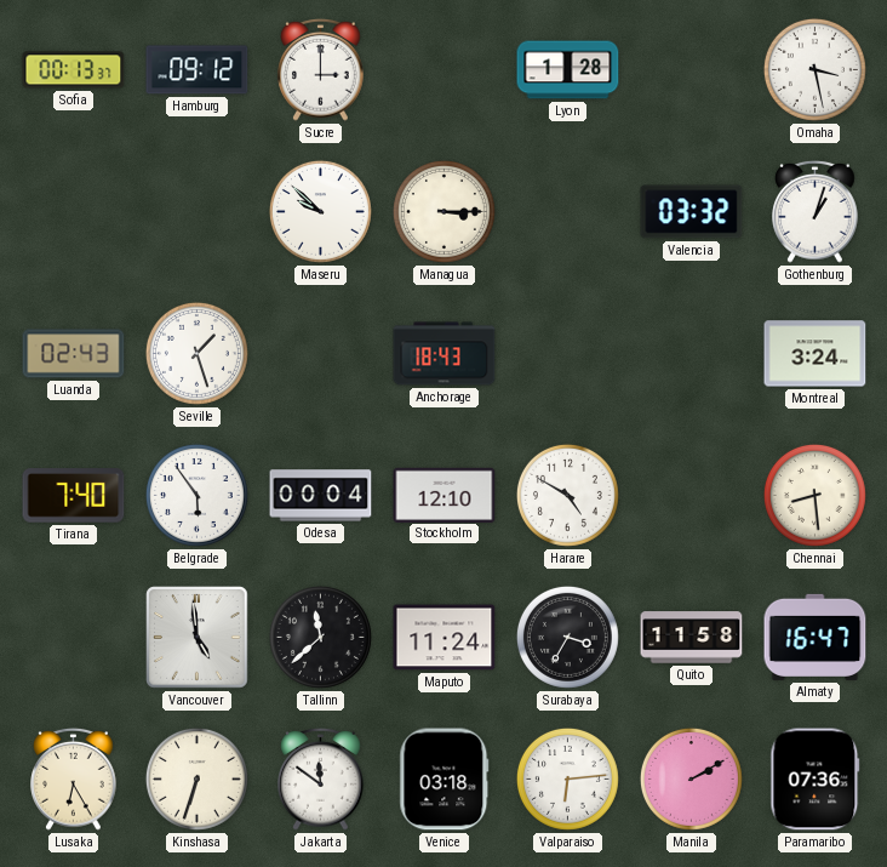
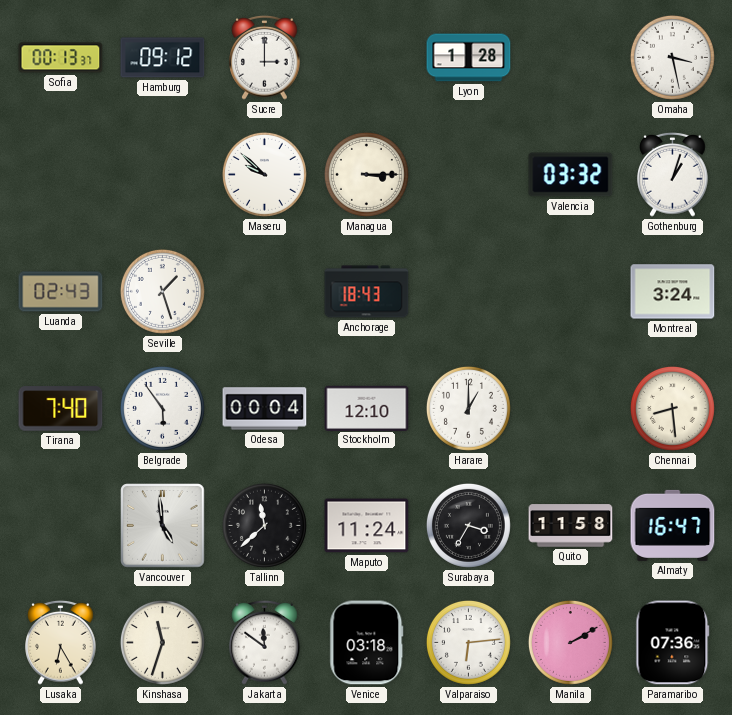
Harare: 4:50 -> 1:00
Kinshasa: 6:33 -> 11:33
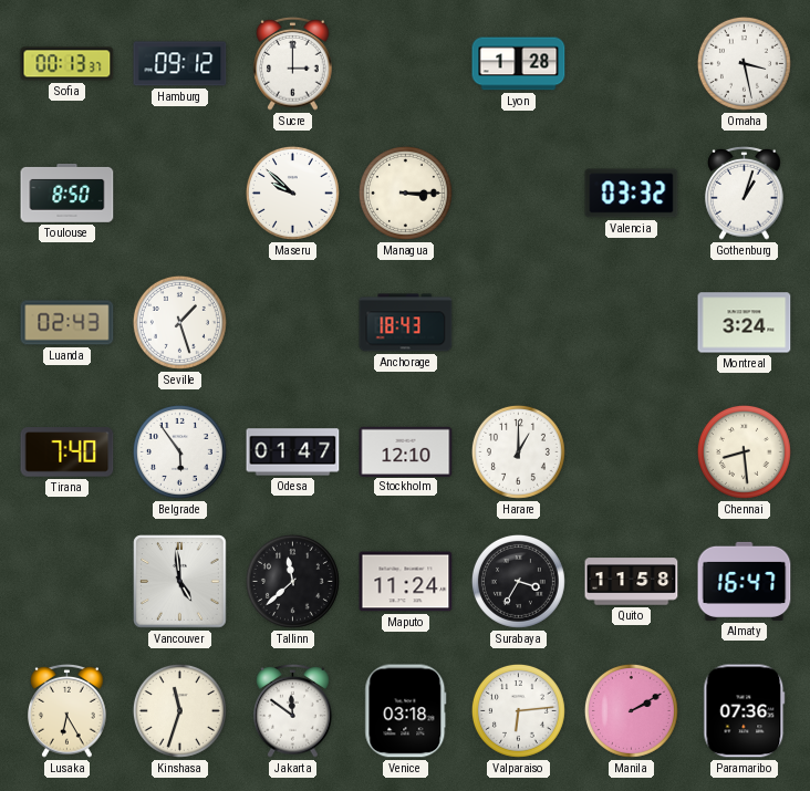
Toulouse: none -> 8:50
Odesa: 00:04 -> 01:47
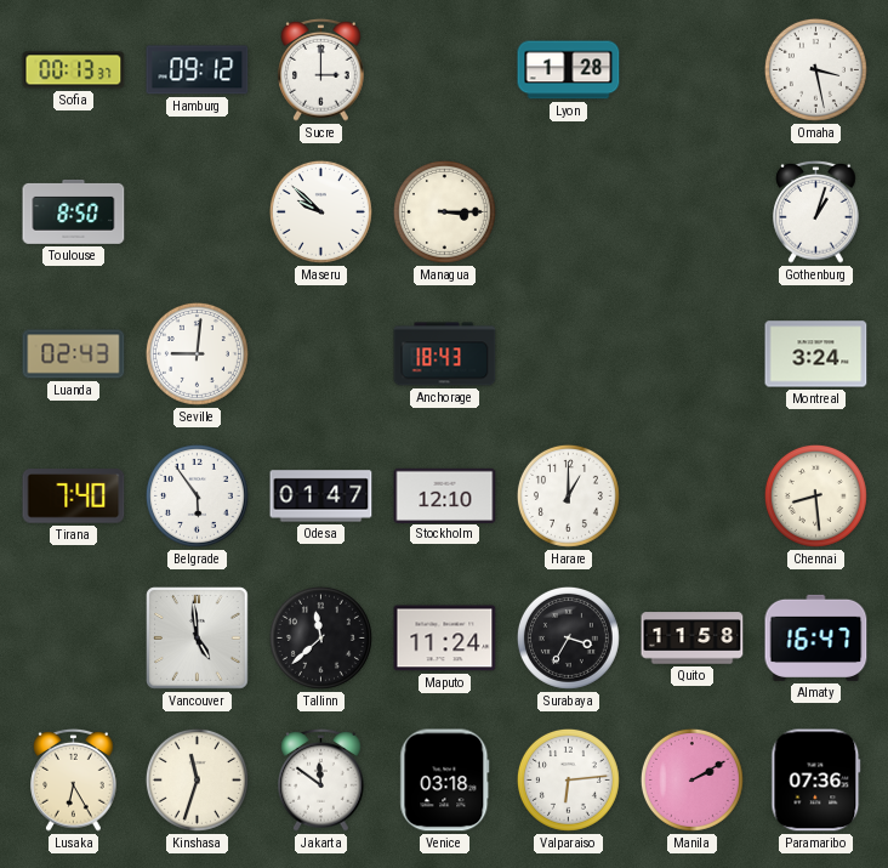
Valencia: 03:32 -> none
Seville: 1:27 -> 9:01
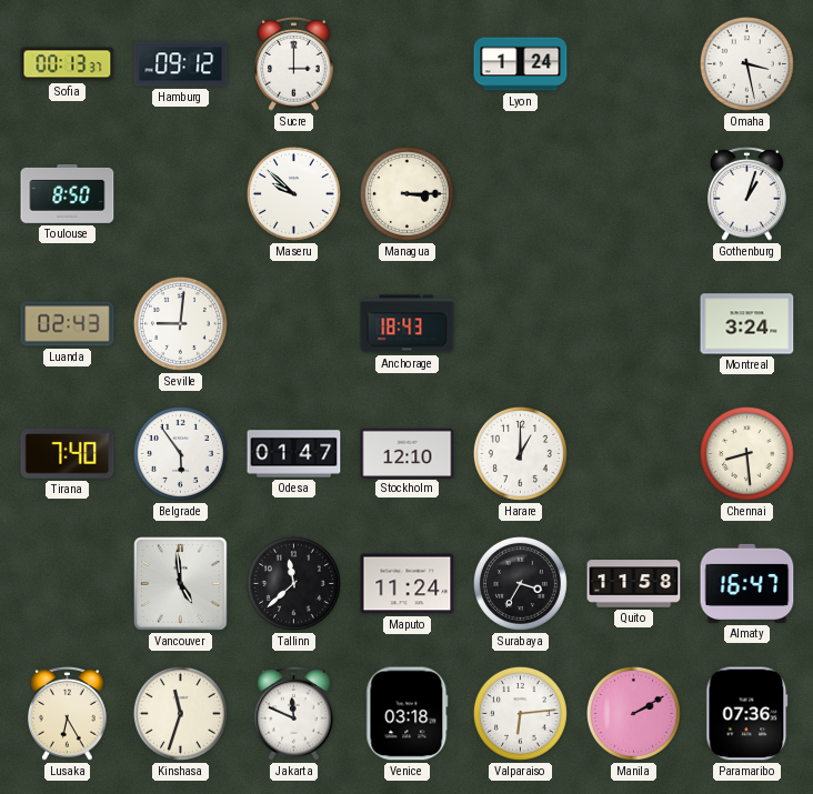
Lyon: 1:28 -> 1:24
Jakarta: 11:51 -> 11:49
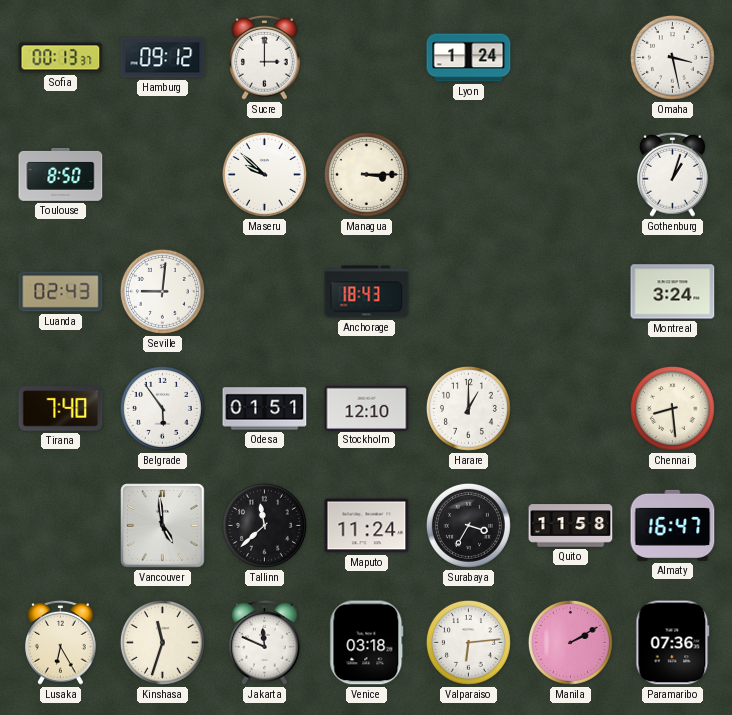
Odesa: 01:47 -> 01:51
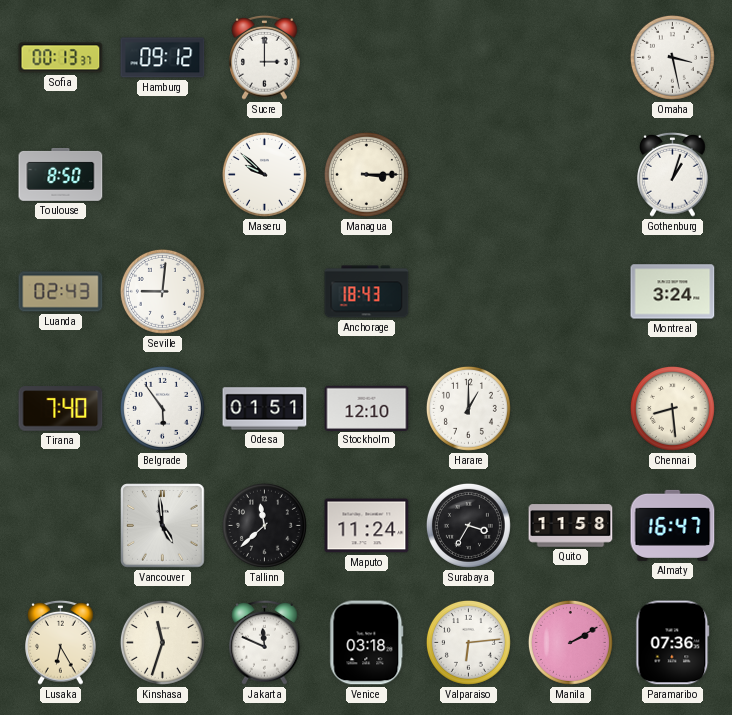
Lyon: 1:24 -> none
